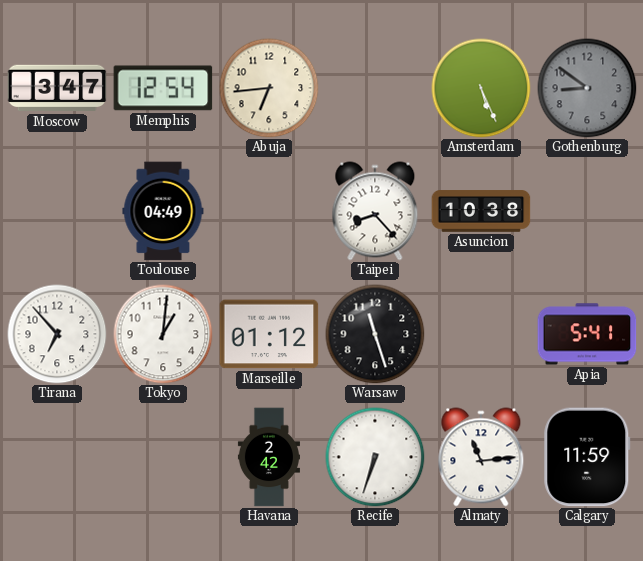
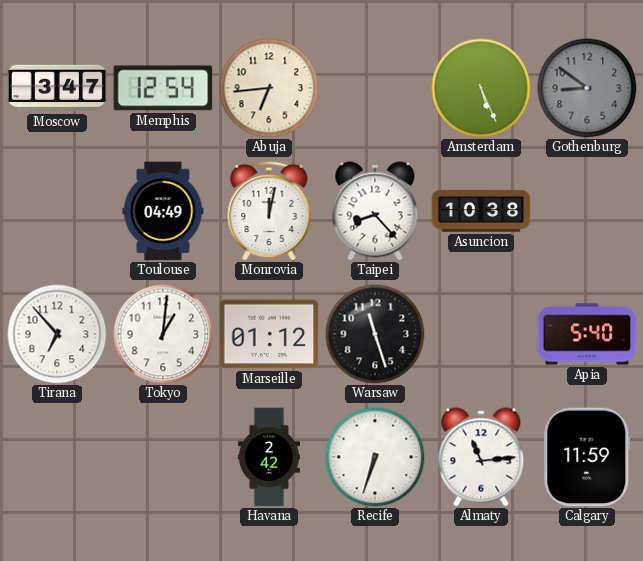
Monrovia: none -> 12:02
Apia: 5:41 -> 5:40
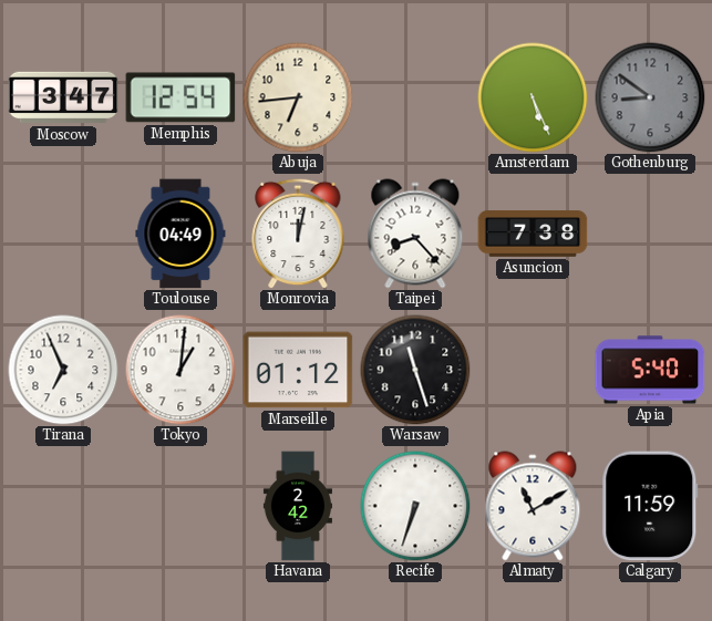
Asuncion: 10:38 -> 7:38
Tirana: 6:53 -> 6:56
Almaty: 11:14 -> 11:10
